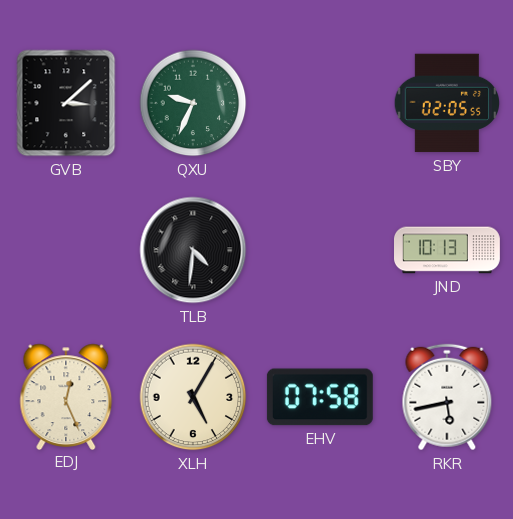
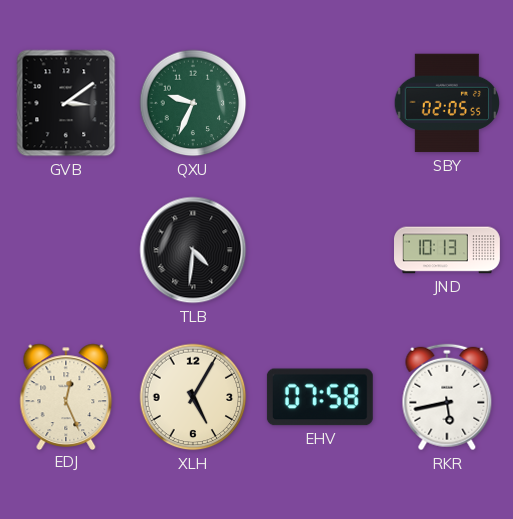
GVB: 3:08 -> 3:09
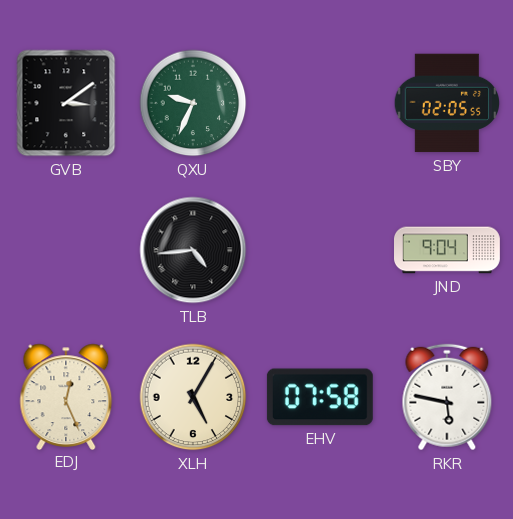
TLB: 4:31 -> 4:44
JND: 10:13 -> 9:04
RKR: 5:43 -> 5:47
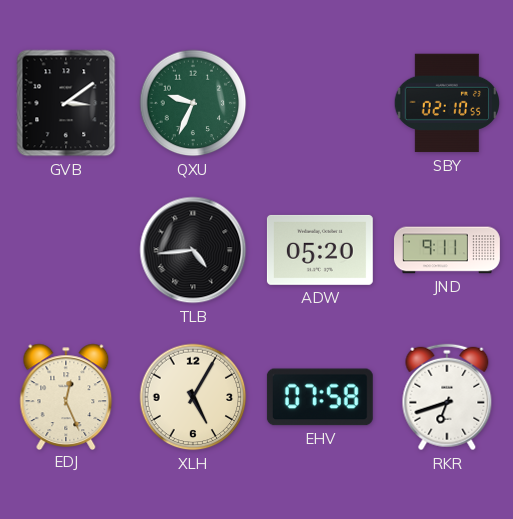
SBY: 02:05 -> 02:10
ADW: none -> 05:20
JND: 9:04 -> 9:11
RKR: 5:47 -> 6:42
